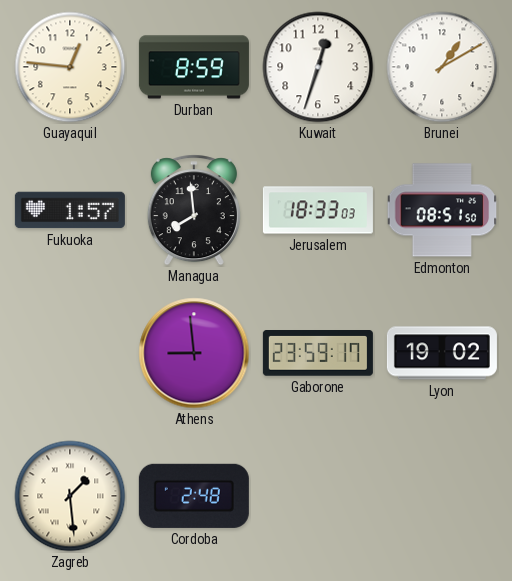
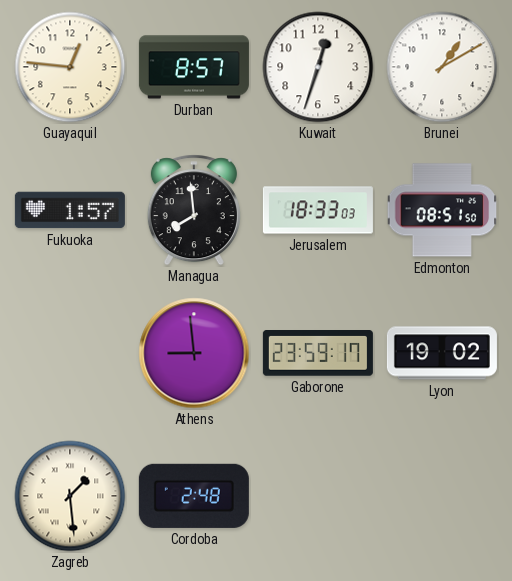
Durban: 8:59 -> 8:57
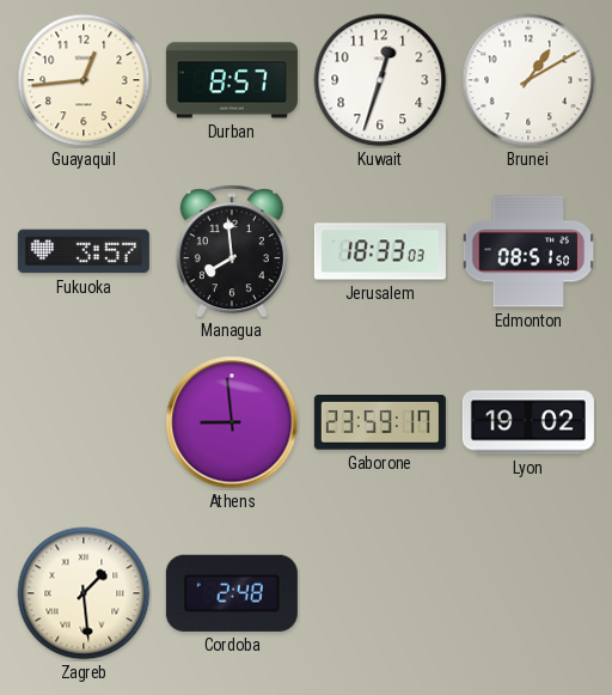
Guayaquil: 12:46 -> 12:44
Fukuoka: 1:57 -> 3:57
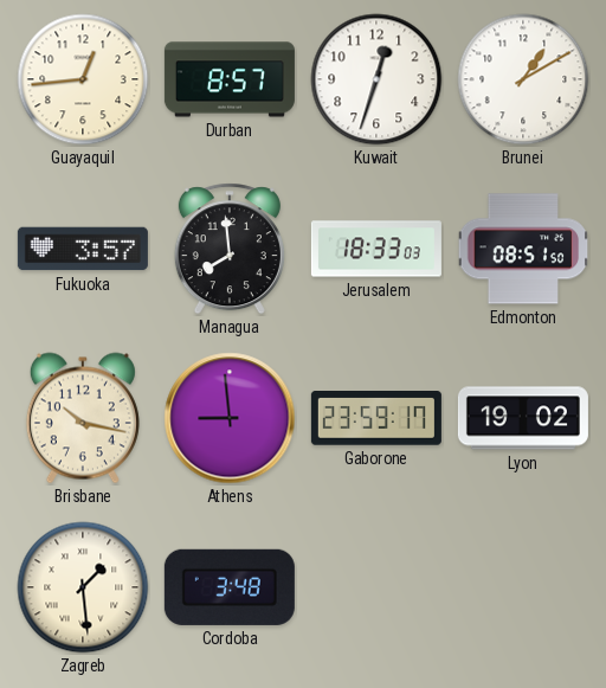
Brisbane: none -> 10:17
Cordoba: 2:48 -> 3:48
